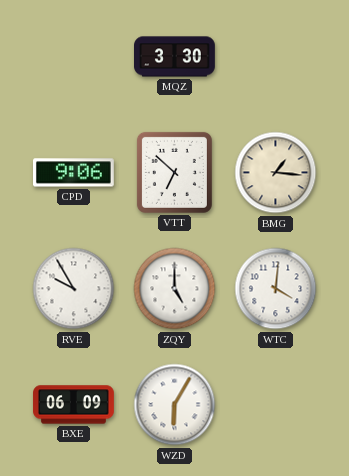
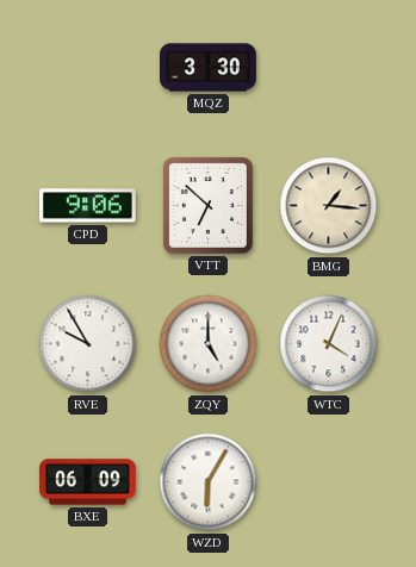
WTC: 4:01 -> 4:04
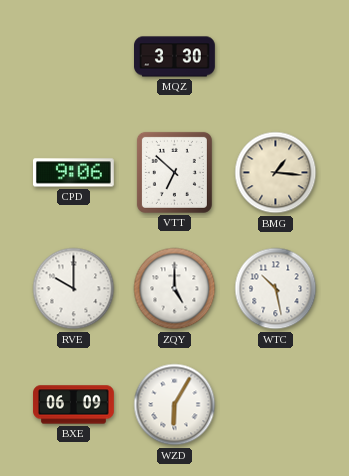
RVE: 9:55 -> 10:00
WTC: 4:04 -> 10:28
